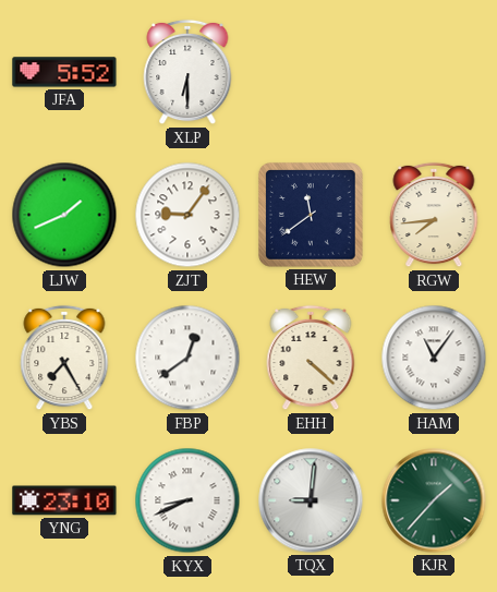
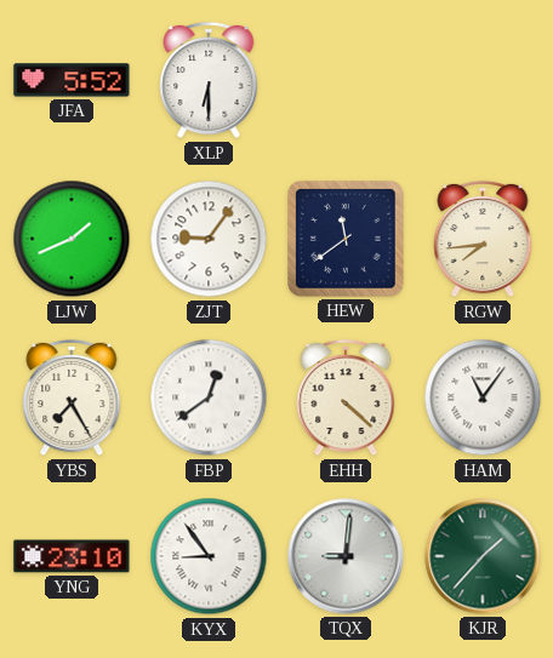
KYX: 8:41 -> 8:54
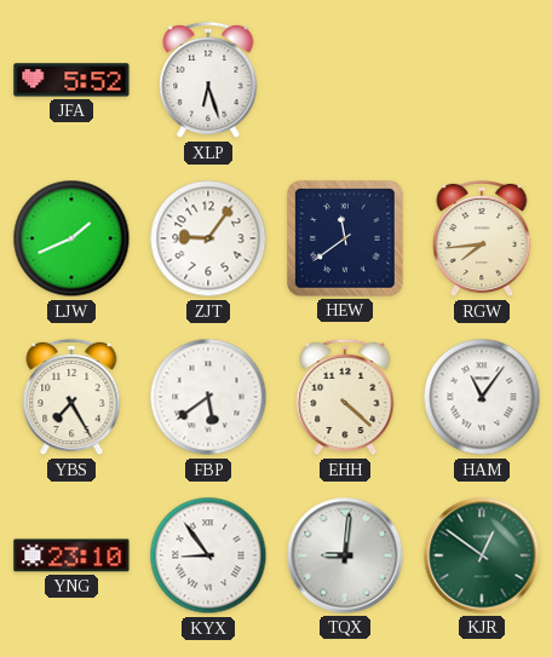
XLP: 6:30 -> 6:27
FBP: 12:39 -> 5:39
KJR: 1:37 -> 12:51
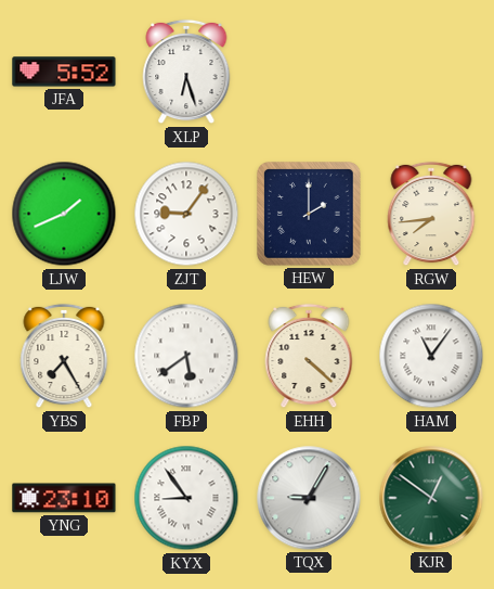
HEW: 11:39 -> 2:00
TQX: 9:01 -> 9:05
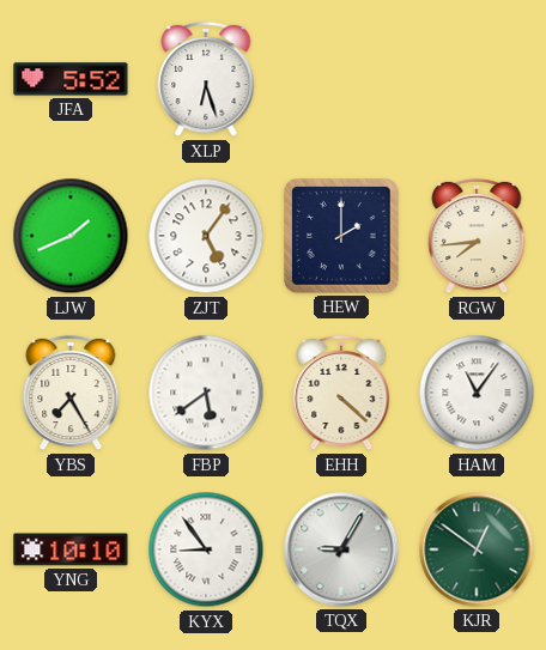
ZJT: 9:06 -> 5:06
YNG: 23:10 -> 10:10
